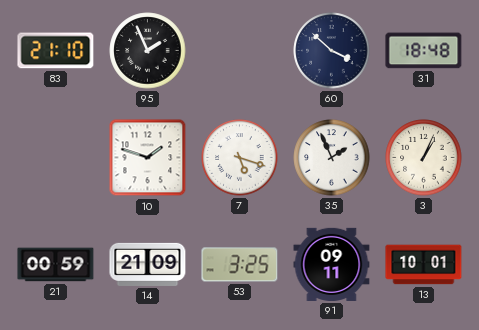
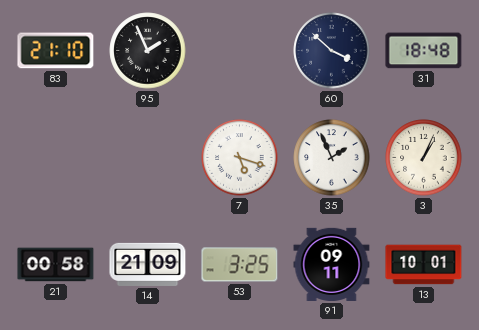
10: 1:48 -> none
21: 00:59 -> 00:58
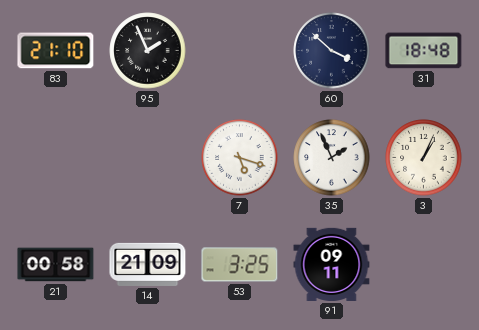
13: 10:01 -> none
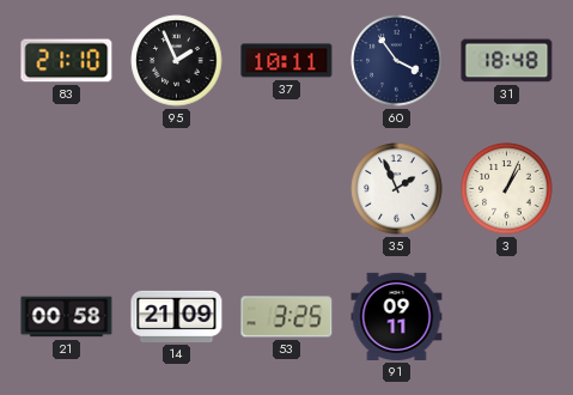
37: none -> 10:11
60: 3:52 -> 3:54
7: 5:18 -> none
